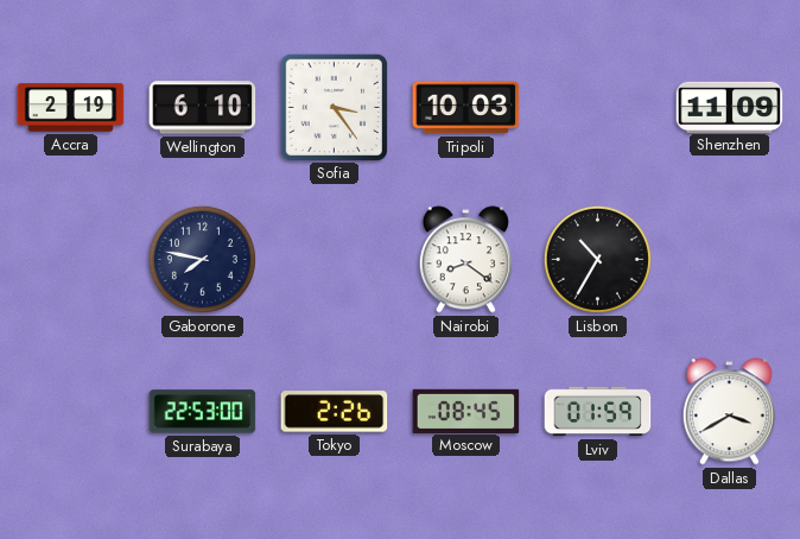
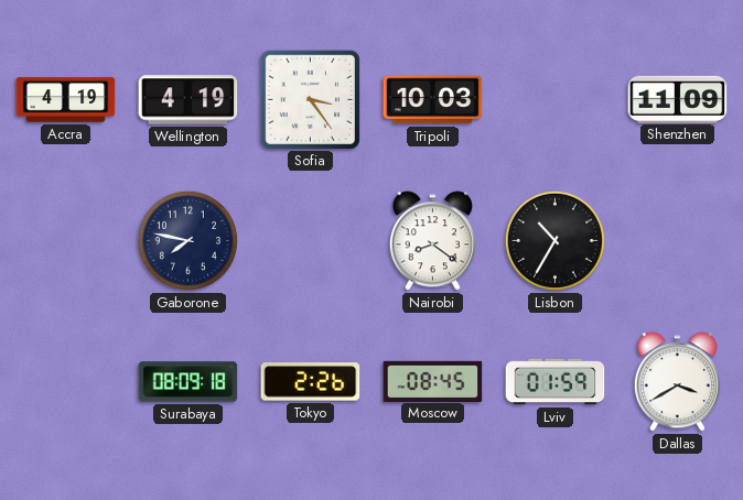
Accra: 2:19 -> 4:19
Wellington: 6:10 -> 4:19
Surabaya: 22:53 -> 08:09
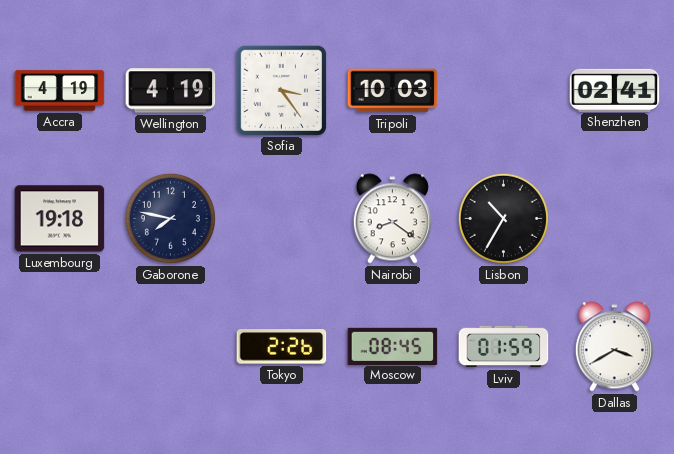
Shenzhen: 11:09 -> 02:41
Luxembourg: none -> 19:18
Surabaya: 08:09 -> none
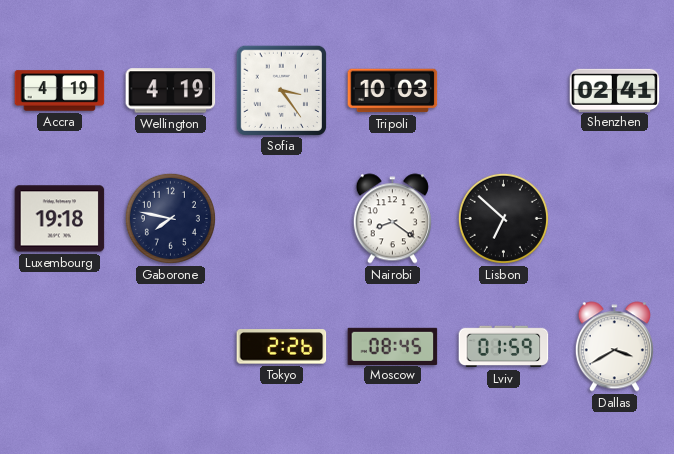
Lisbon: 10:35 -> 6:52
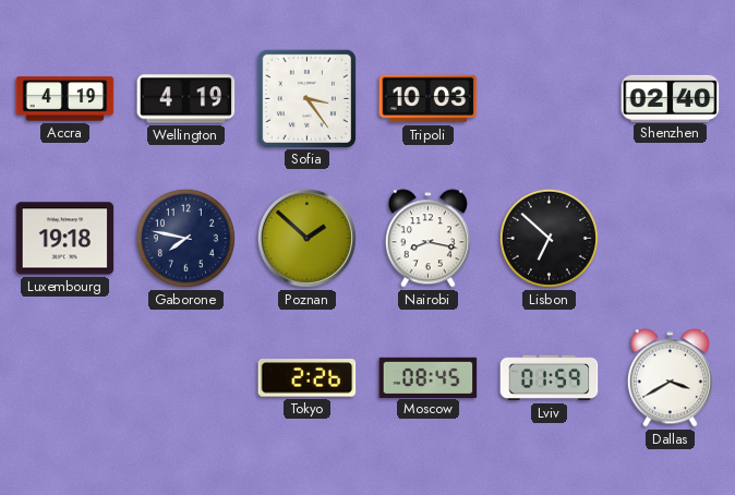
Shenzhen: 02:41 -> 02:40
Poznan: none -> 1:52
Nairobi: 8:21 -> 8:17
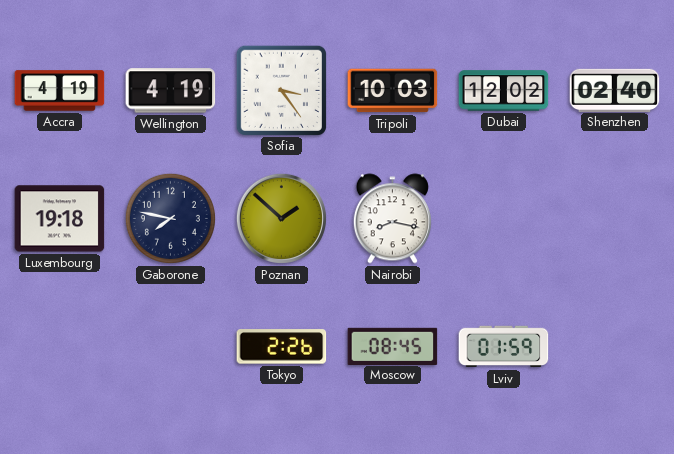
Dubai: none -> 12:02
Lisbon: 6:52 -> none
Dallas: 3:40 -> none
